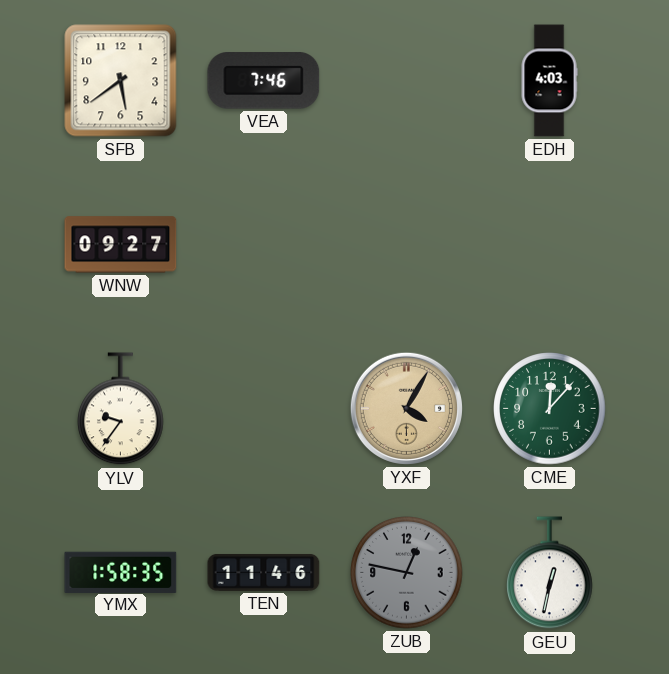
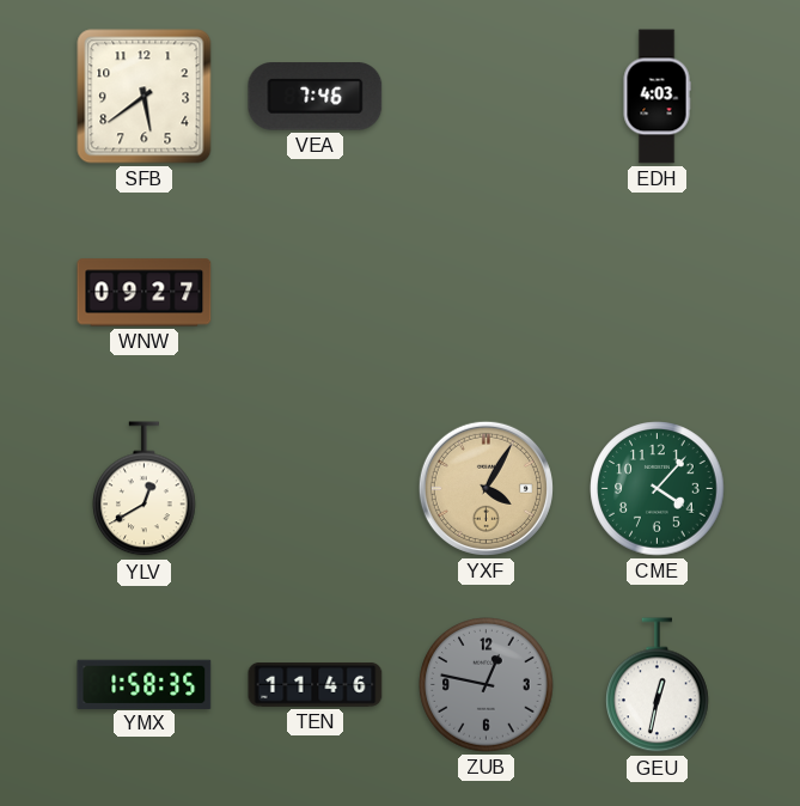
YLV: 9:36 -> 12:40
CME: 12:07 -> 4:07
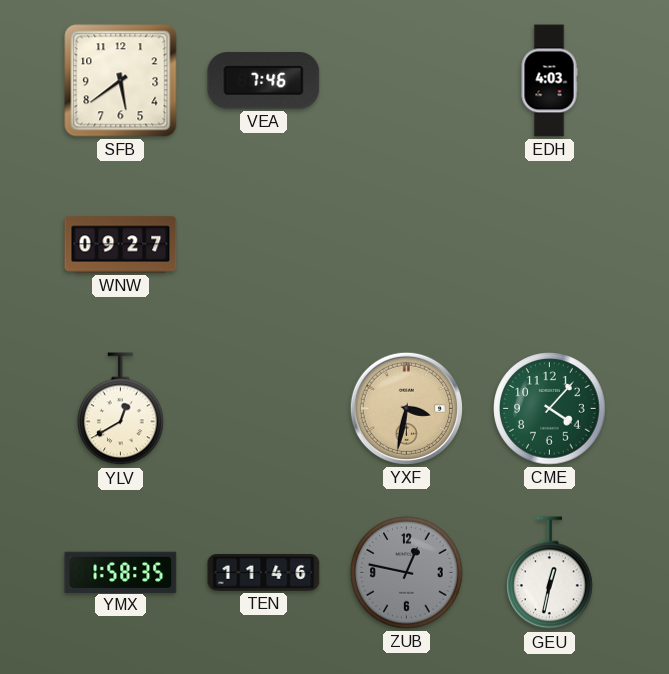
YXF: 4:05 -> 3:32
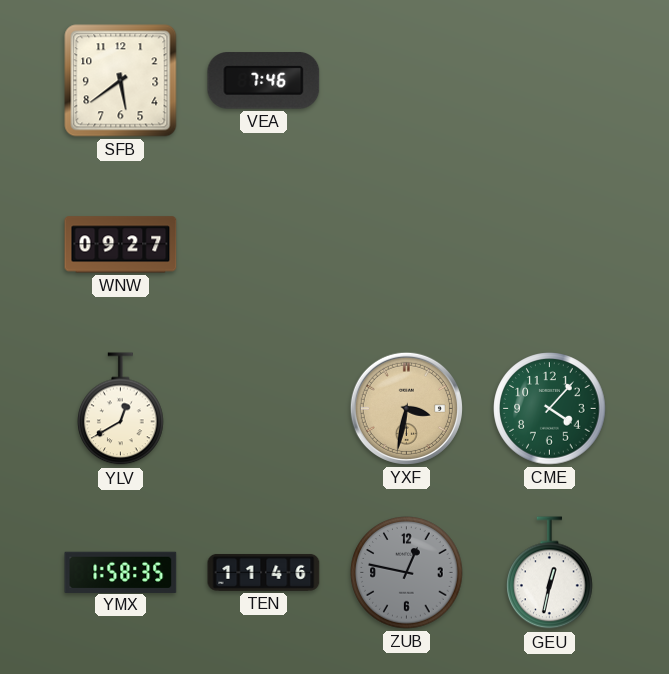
EDH: 4:03 -> none
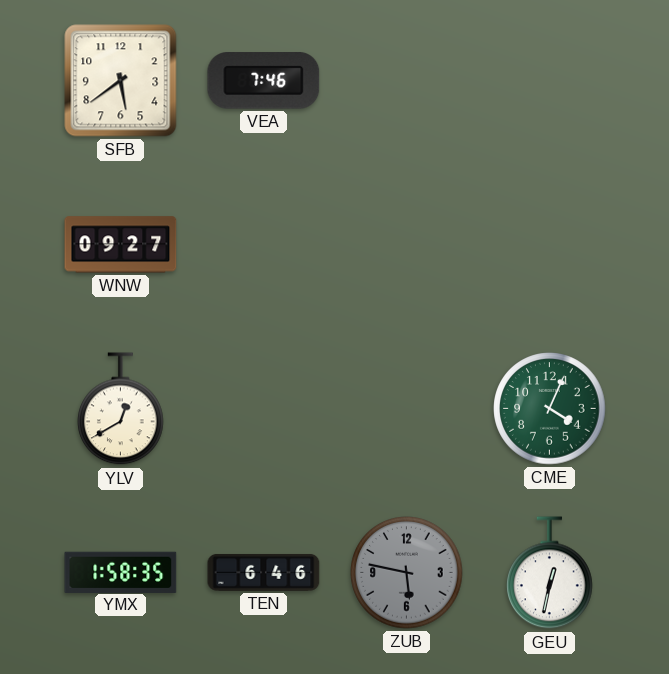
YXF: 3:32 -> none
CME: 4:07 -> 4:04
TEN: 11:46 -> 6:46
ZUB: 12:47 -> 5:47
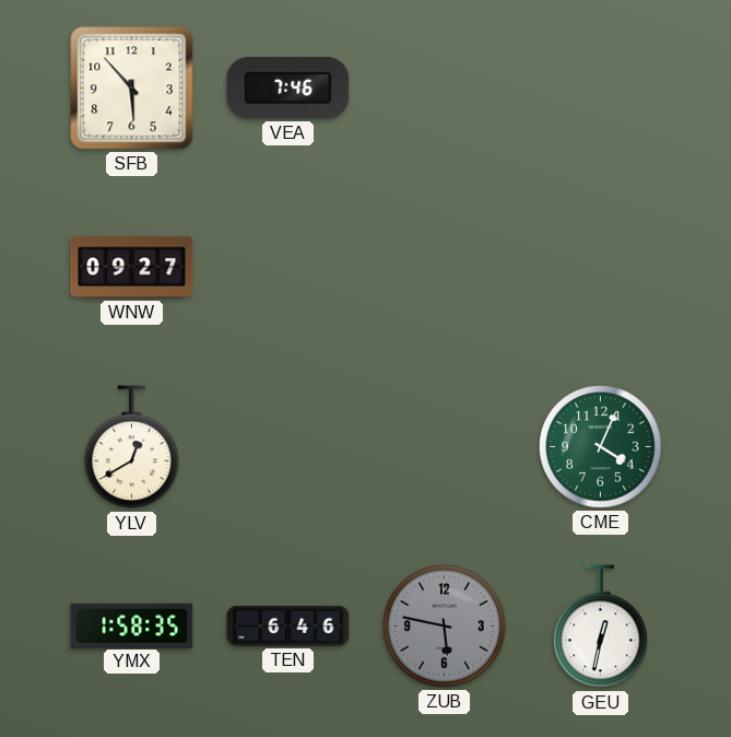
SFB: 5:39 -> 5:53
